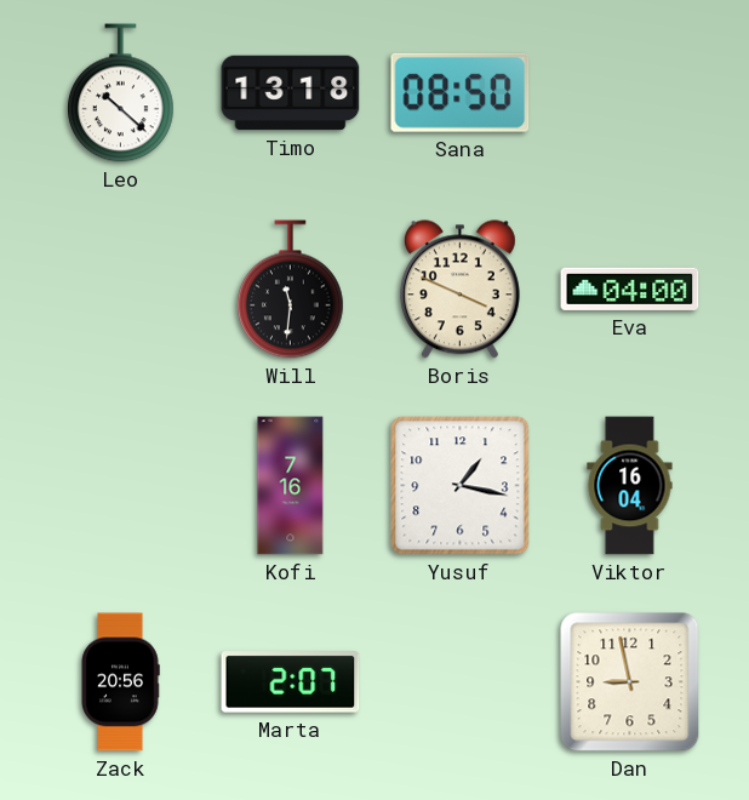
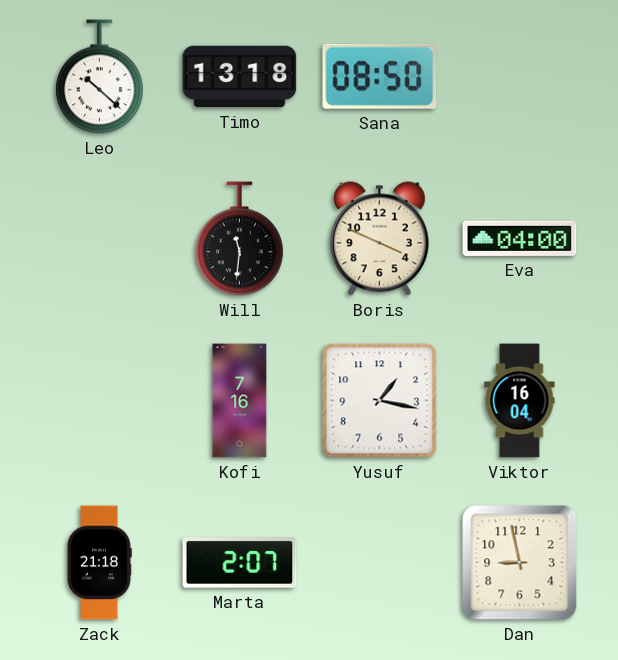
Zack: 20:56 -> 21:18
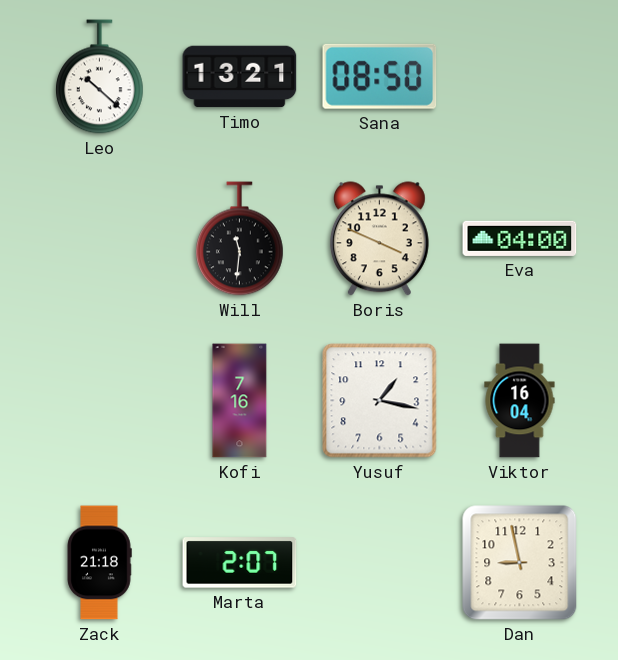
Timo: 13:18 -> 13:21
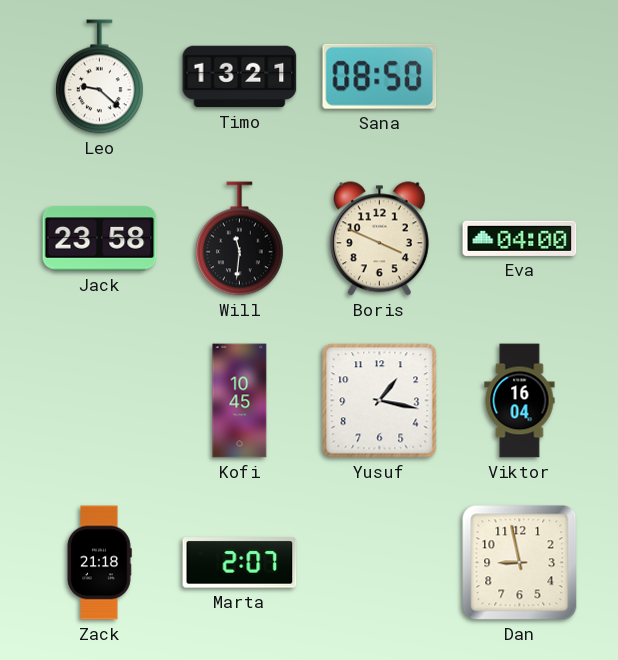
Leo: 10:22 -> 9:22
Jack: none -> 23:58
Kofi: 7:16 -> 10:45
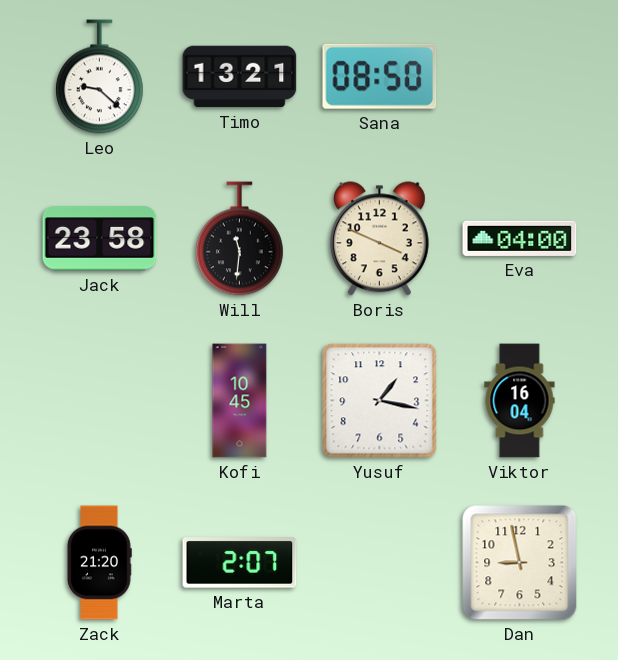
Zack: 21:18 -> 21:20
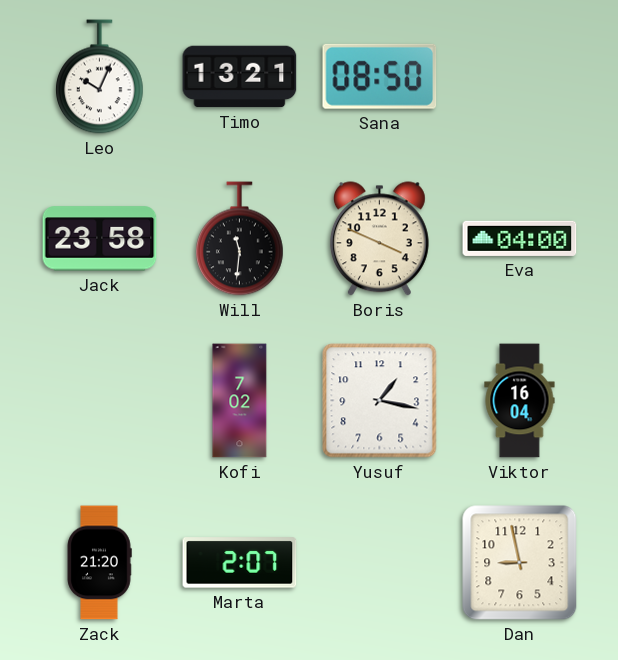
Leo: 9:22 -> 10:04
Kofi: 10:45 -> 7:02
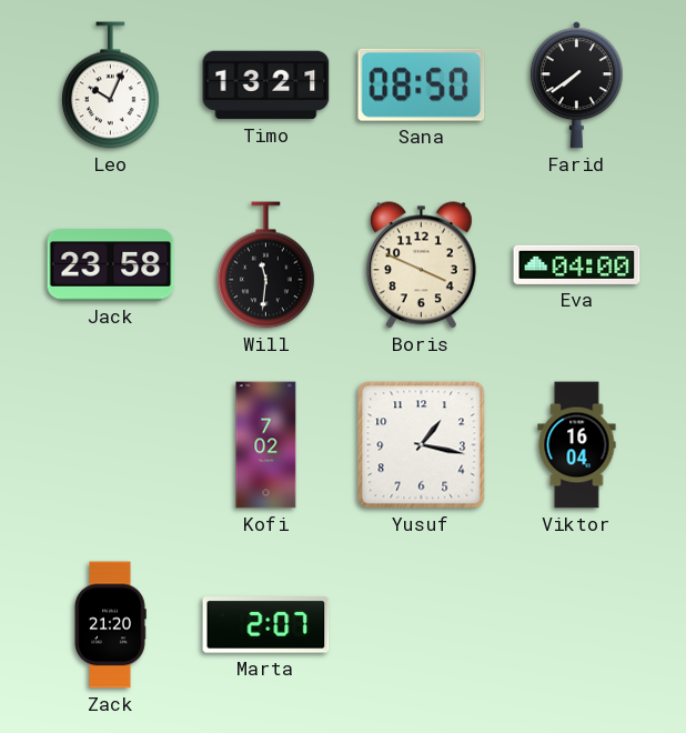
Farid: none -> 7:39
Dan: 8:58 -> none
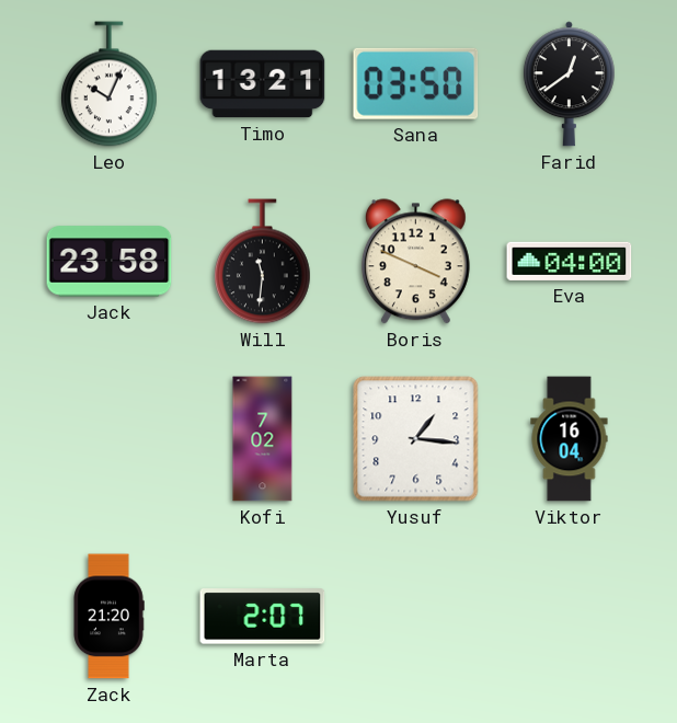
Sana: 08:50 -> 03:50
Farid: 7:39 -> 12:39
Yusuf: 1:17 -> 1:16
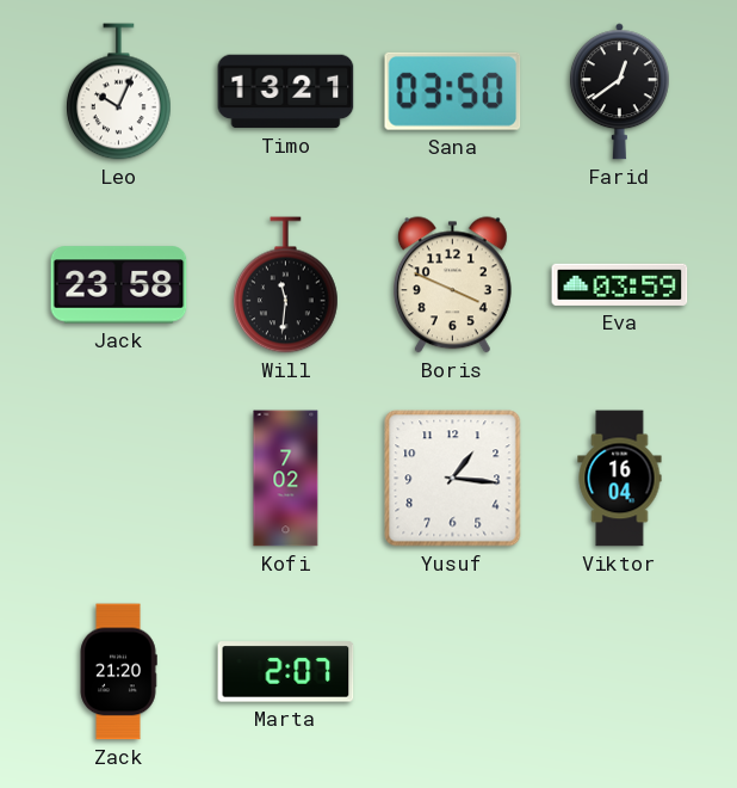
Eva: 04:00 -> 03:59
